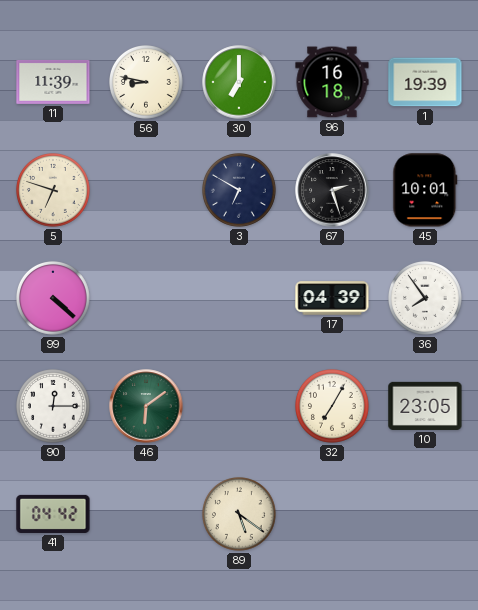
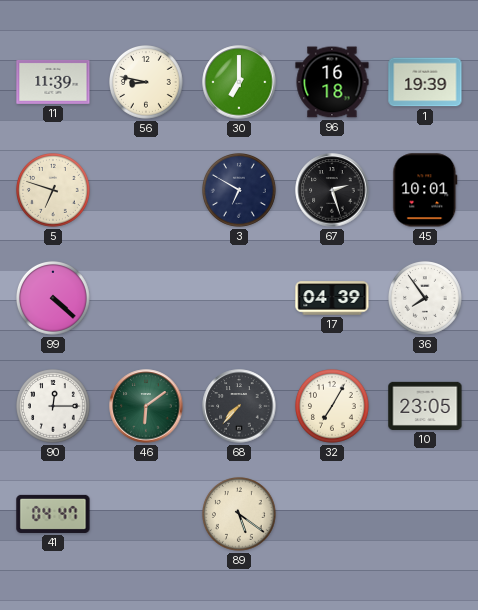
68: none -> 7:37
41: 04:42 -> 04:47
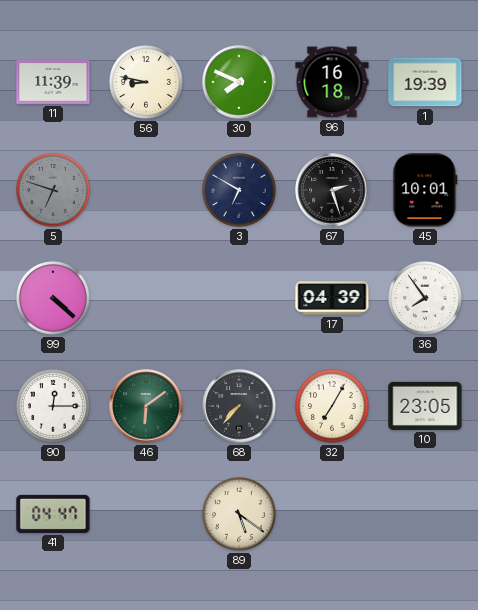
30: 7:00 -> 7:49
5 dial: cream -> grey
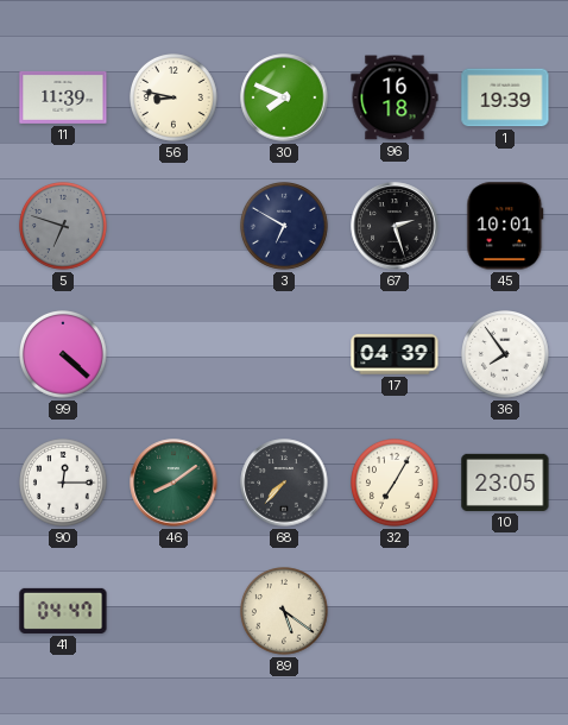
46: 6:09 -> 8:09
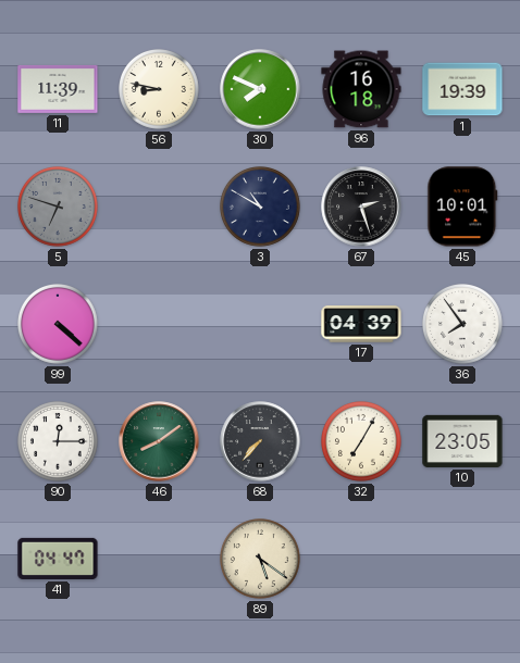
3: 6:50 -> 10:50
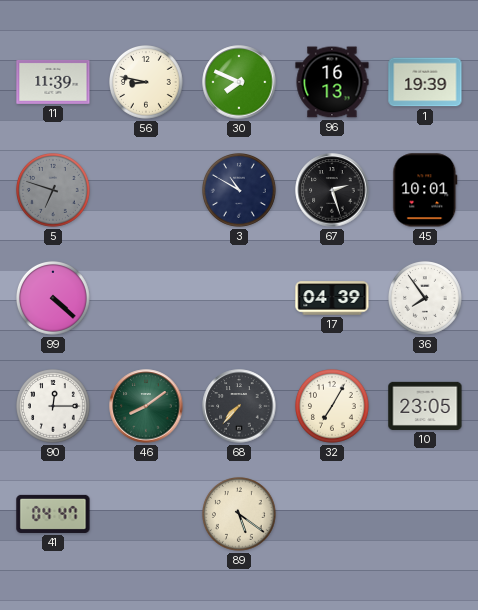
96: 16:18 -> 16:13
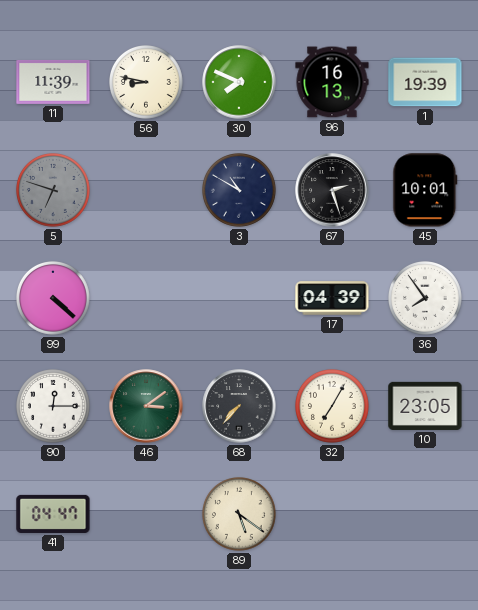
46: 8:09 -> 3:09
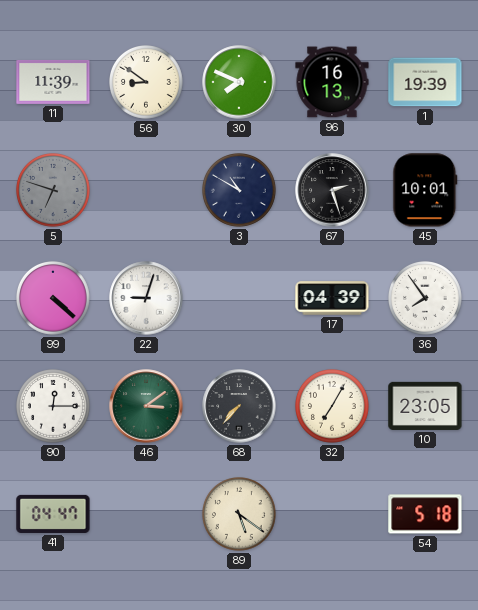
56: 8:47 -> 8:51
22: none -> 9:03
54: none -> 5:18
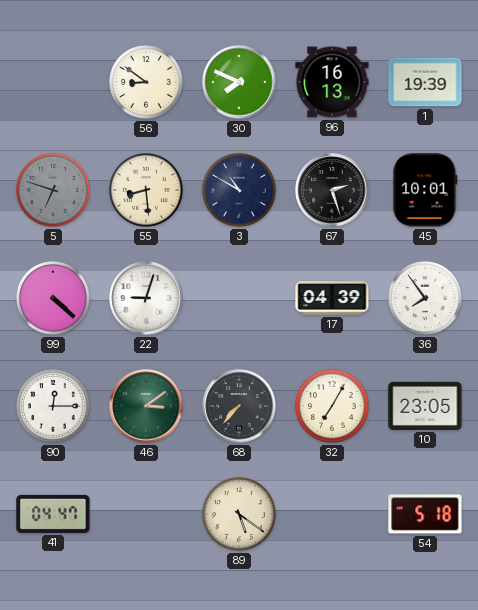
11: 11:39 -> none
55: none -> 8:29
